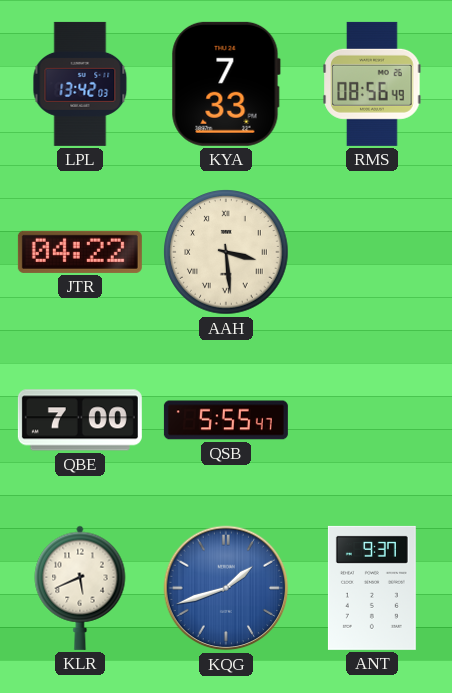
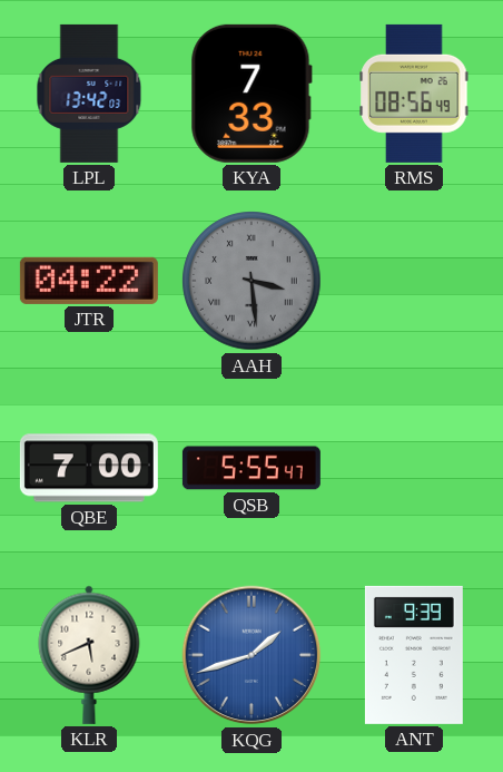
AAH dial: cream -> grey
ANT: 9:37 -> 9:39
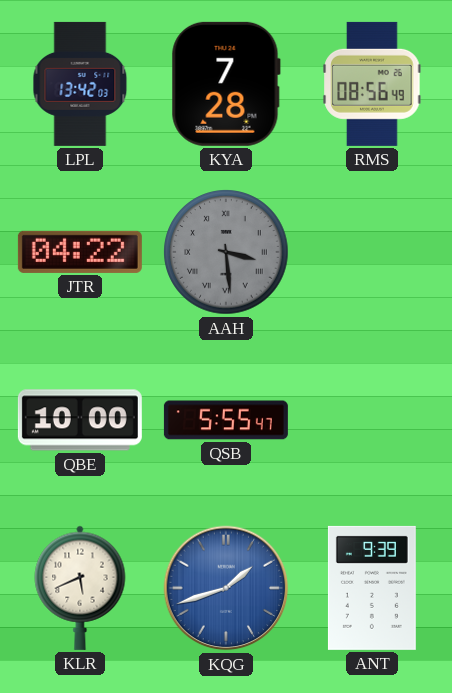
KYA: 7:33 -> 7:28
QBE: 7:00 -> 10:00
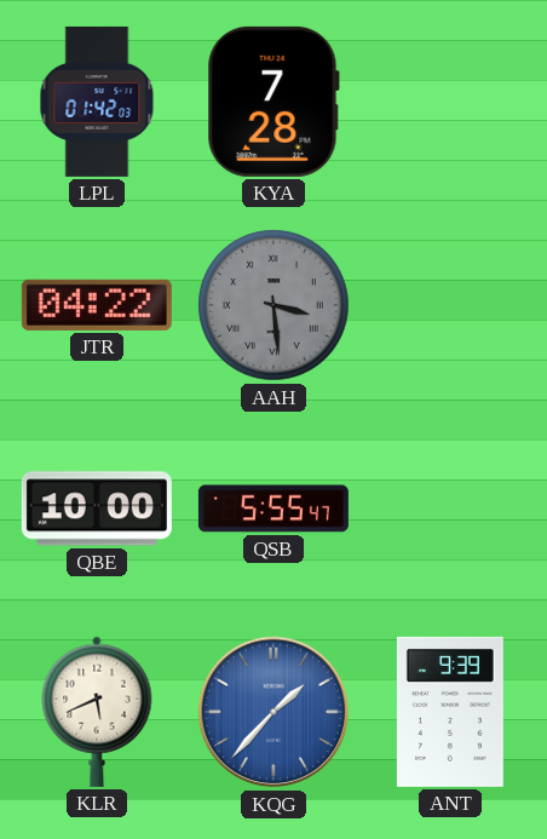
LPL: 13:42 -> 01:42
RMS: 08:56 -> none
KQG: 1:42 -> 1:37
